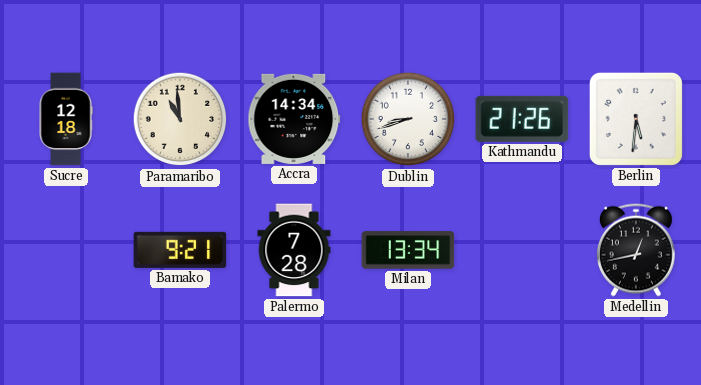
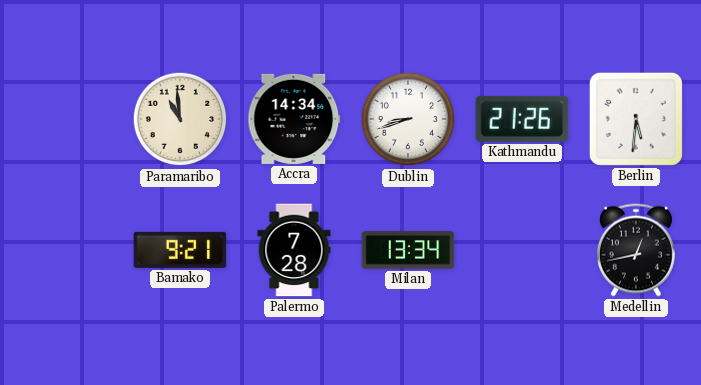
Sucre: 12:18 -> none
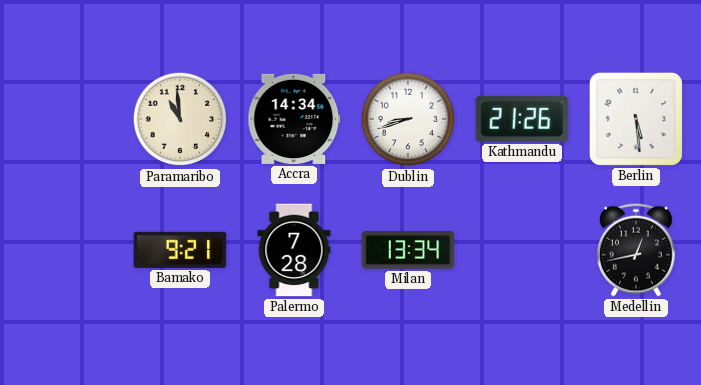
Berlin: 5:31 -> 5:29
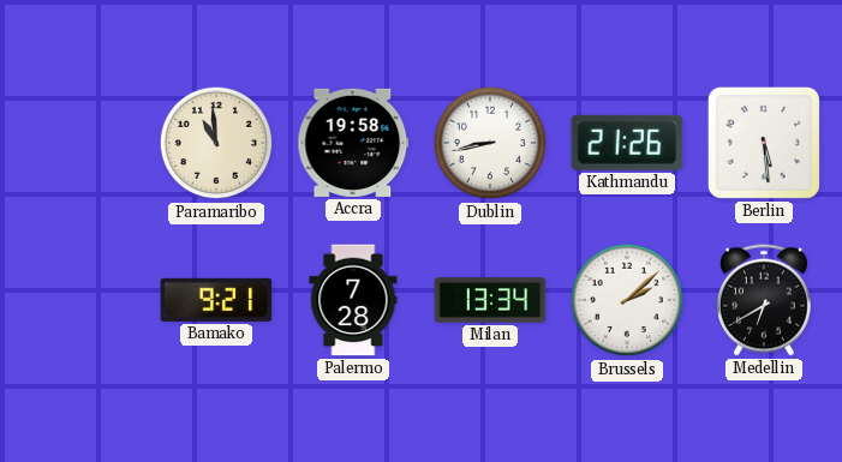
Accra: 14:34 -> 19:58
Dublin: 8:42 -> 8:43
Brussels: none -> 2:08
Medellin: 12:43 -> 6:40
